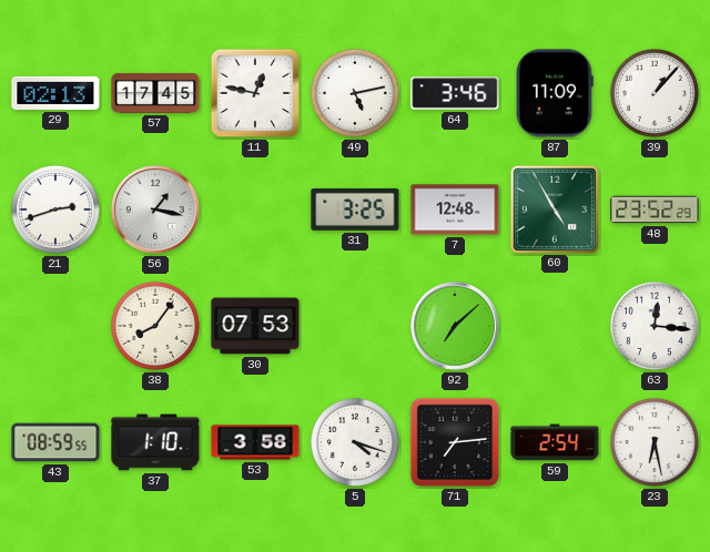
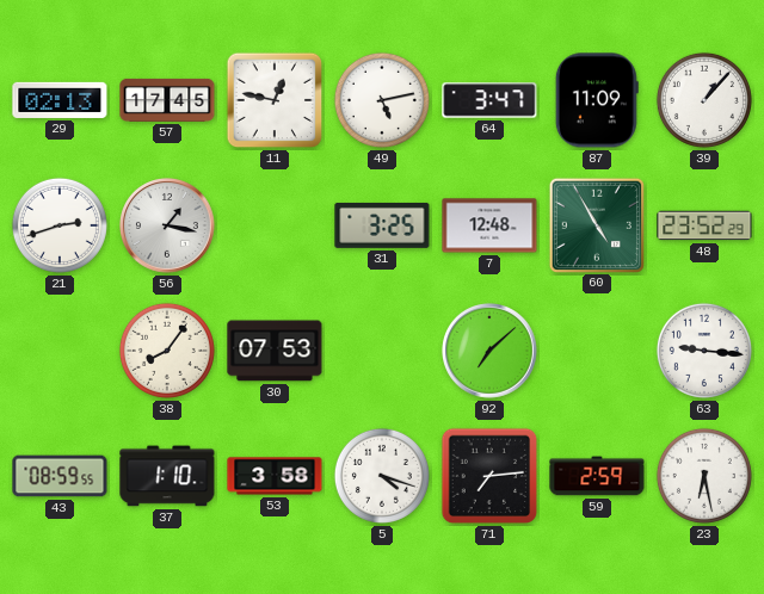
64: 3:46 -> 3:47
63: 12:16 -> 9:16
59: 2:54 -> 2:59
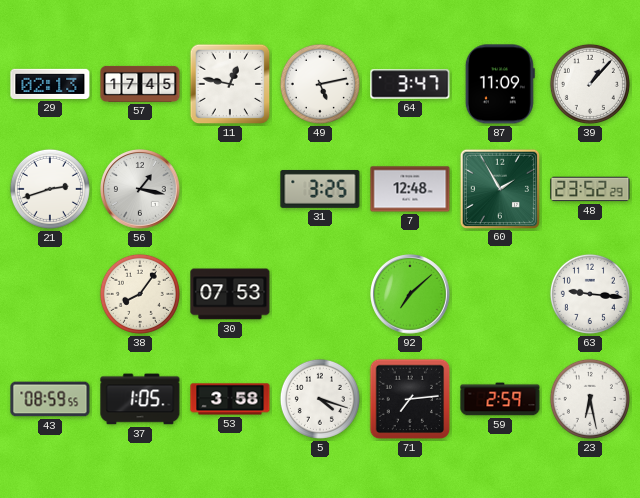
60: 4:55 -> 1:55
37: 1:10 -> 1:05
